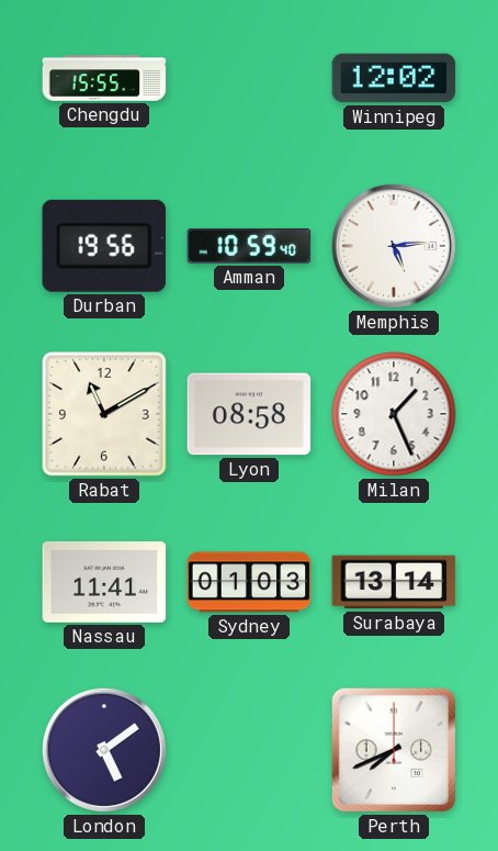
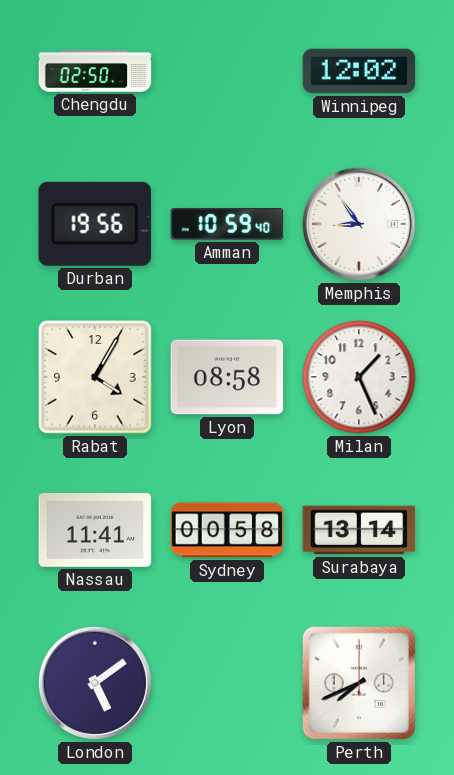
Chengdu: 15:55 -> 02:50
Memphis: 5:14 -> 8:54
Rabat: 11:10 -> 4:05
Sydney: 01:03 -> 00:58
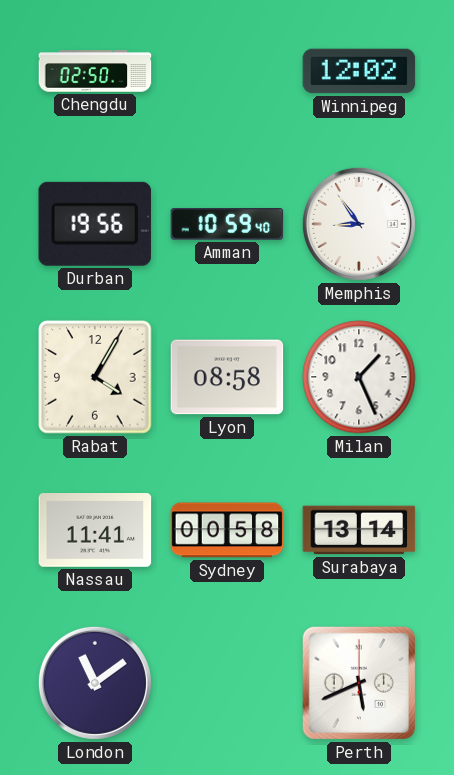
London: 5:09 -> 11:09
Perth: 7:41 -> 5:41
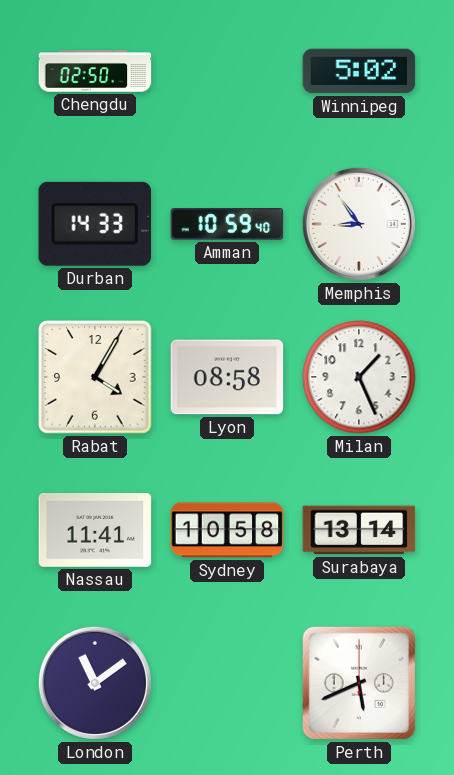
Winnipeg: 12:02 -> 5:02
Durban: 19:56 -> 14:33
Sydney: 00:58 -> 10:58
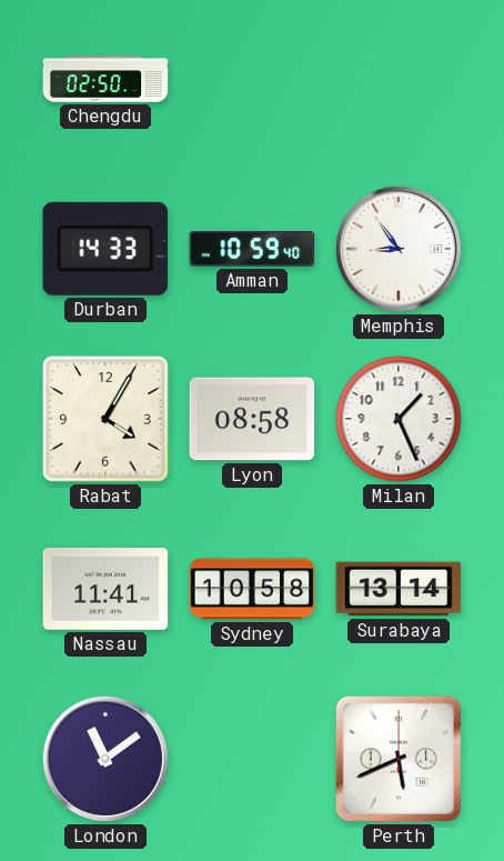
Winnipeg: 5:02 -> none
